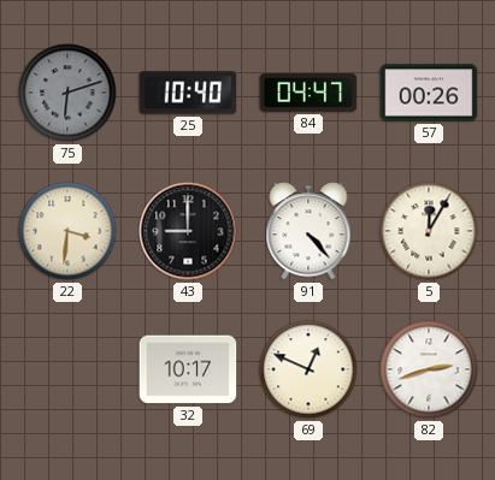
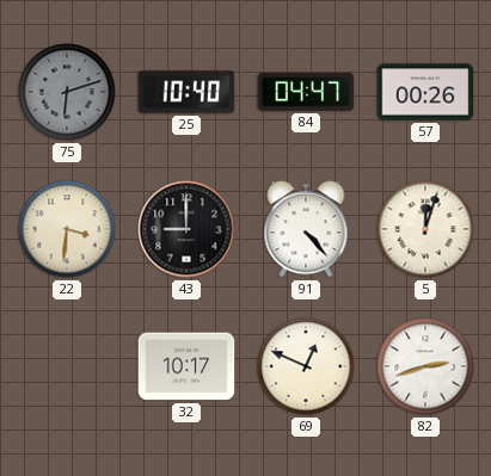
5: 12:05 -> 12:03
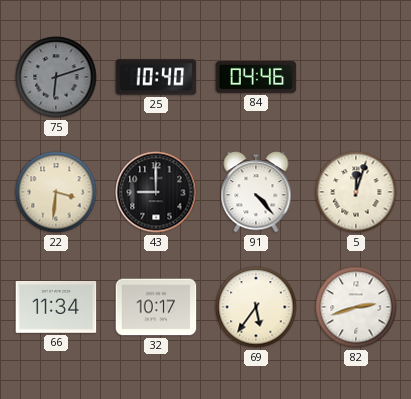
84: 04:47 -> 04:46
57: 00:26 -> none
66: none -> 11:34
69: 12:49 -> 5:36
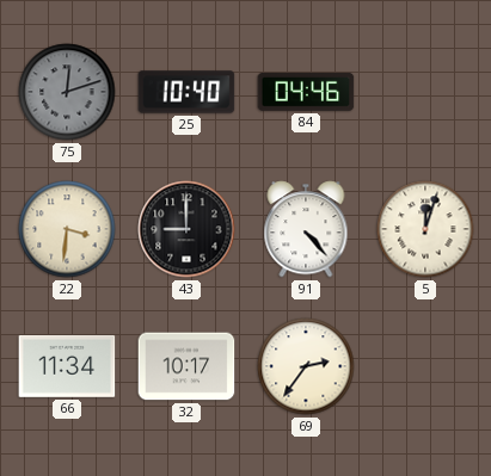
75: 6:12 -> 12:12
69: 5:36 -> 2:36
82: 2:42 -> none
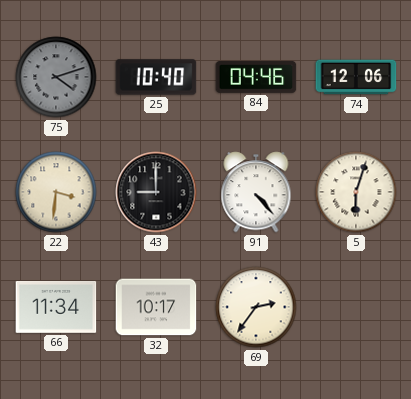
75: 12:12 -> 4:12
74: none -> 12:06
5: 12:03 -> 6:03
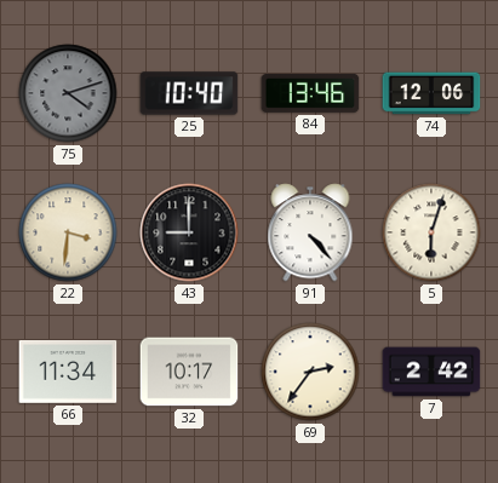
84: 04:46 -> 13:46
7: none -> 2:42
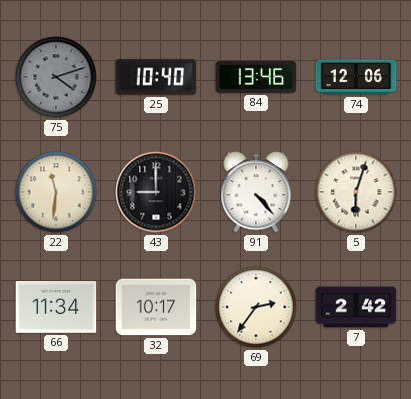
22: 3:31 -> 11:31
